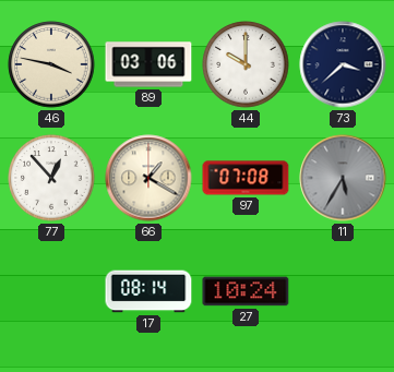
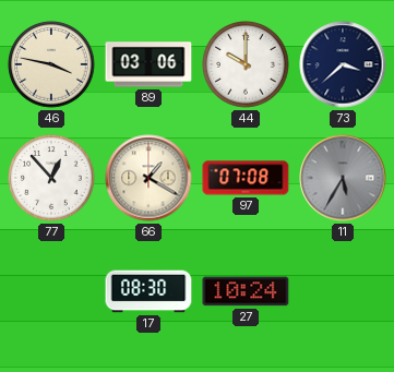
17: 08:14 -> 08:30
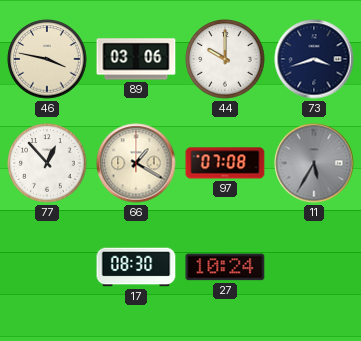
73: 3:38 -> 3:42
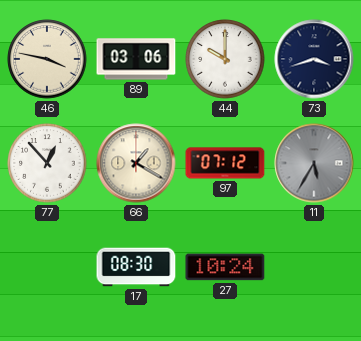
97: 07:08 -> 07:12
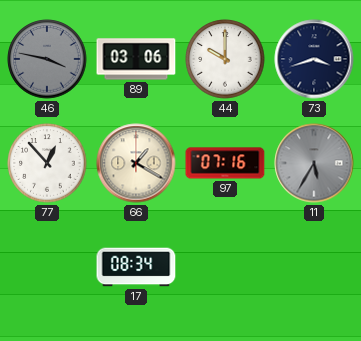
46 dial: cream -> grey
97: 07:12 -> 07:16
17: 08:30 -> 08:34
27: 10:24 -> none
